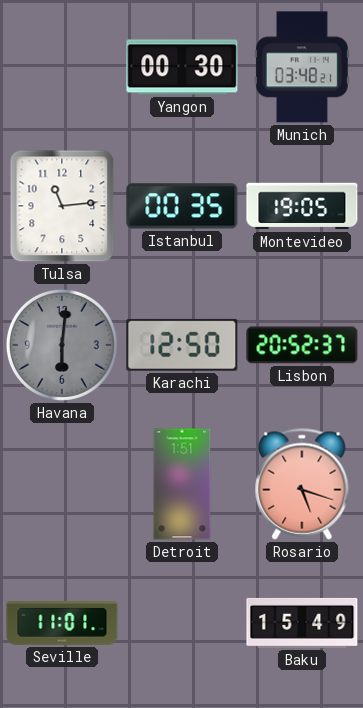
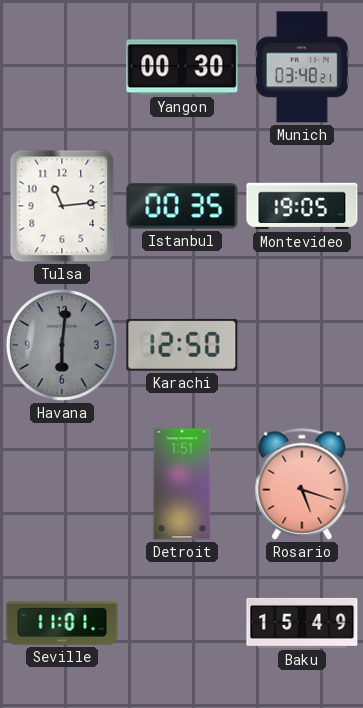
Lisbon: 20:52 -> none
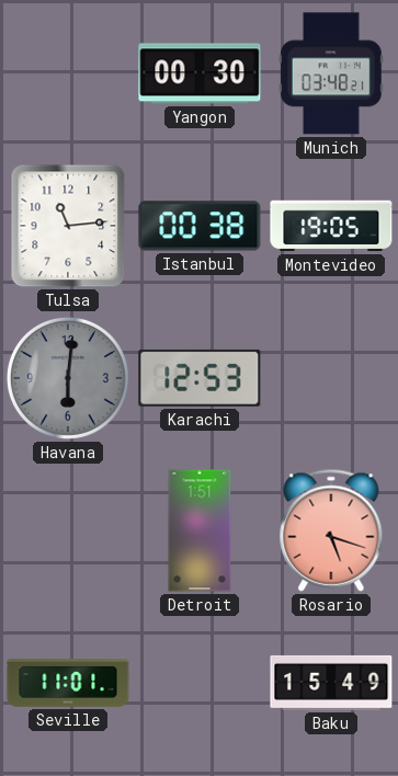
Istanbul: 00:35 -> 00:38
Karachi: 12:50 -> 12:53
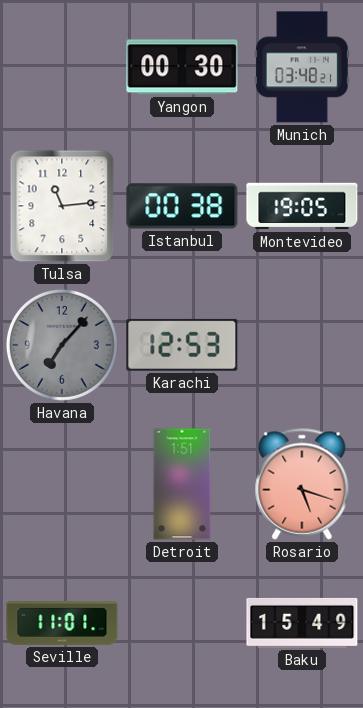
Havana: 6:01 -> 7:07
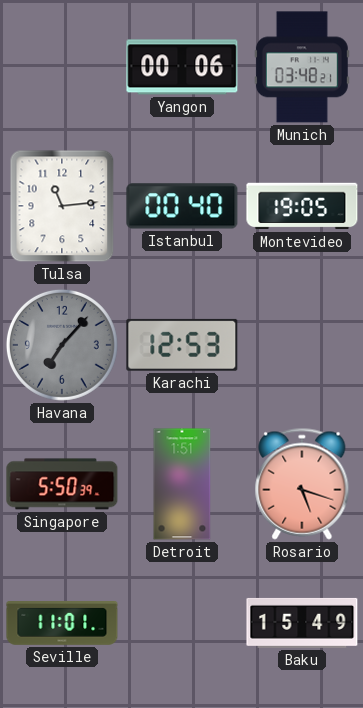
Yangon: 00:30 -> 00:06
Istanbul: 00:38 -> 00:40
Singapore: none -> 5:50
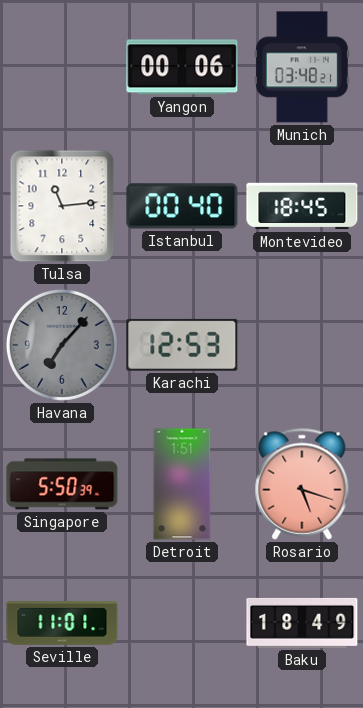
Montevideo: 19:05 -> 18:45
Baku: 15:49 -> 18:49
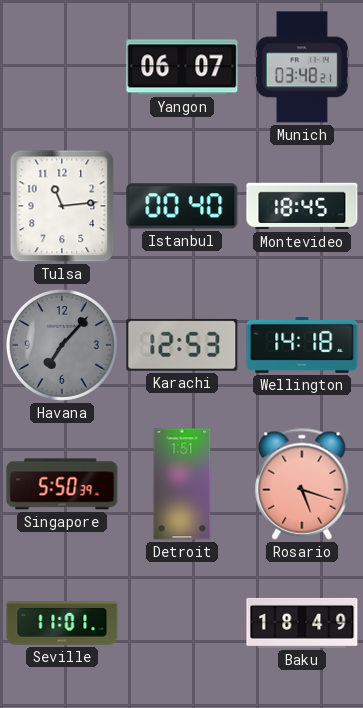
Yangon: 00:06 -> 06:07
Wellington: none -> 14:18
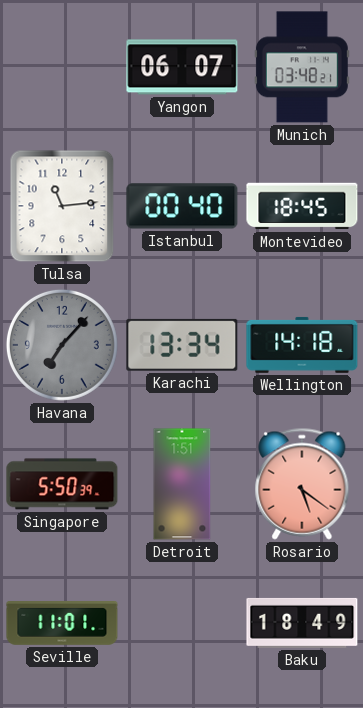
Karachi: 12:53 -> 13:34
Rosario: 5:18 -> 5:21
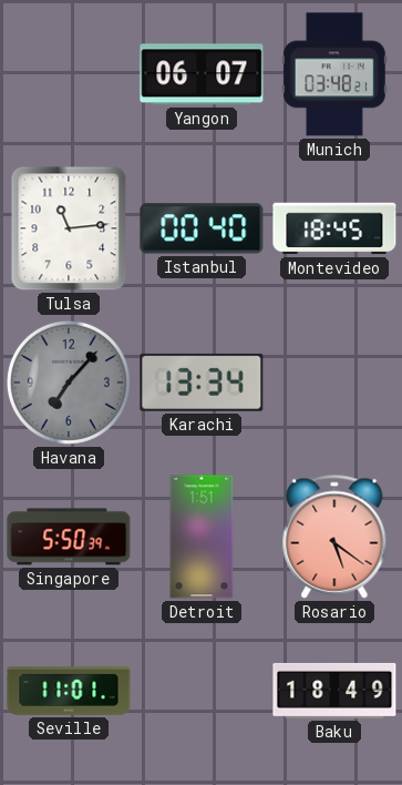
Wellington: 14:18 -> none
